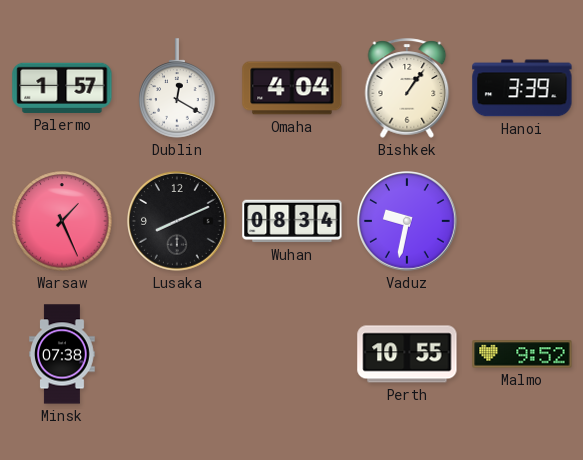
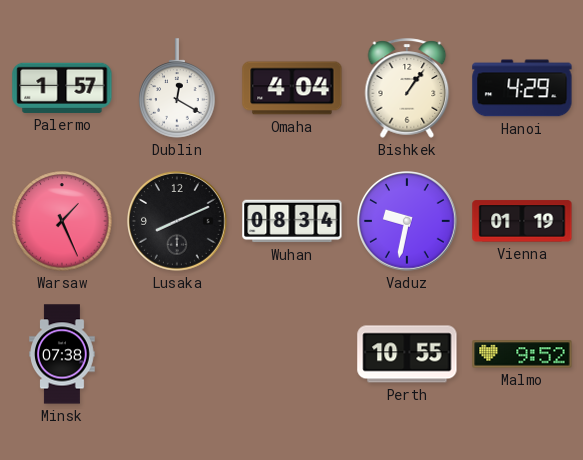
Hanoi: 3:39 -> 4:29
Vienna: none -> 01:19
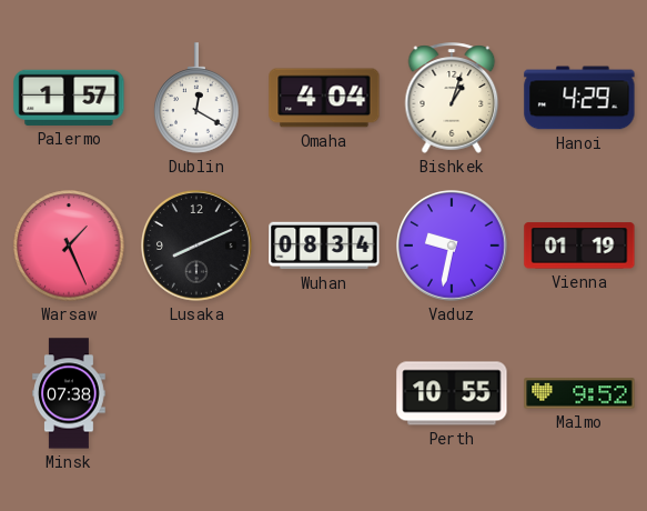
Bishkek: 1:06 -> 1:03
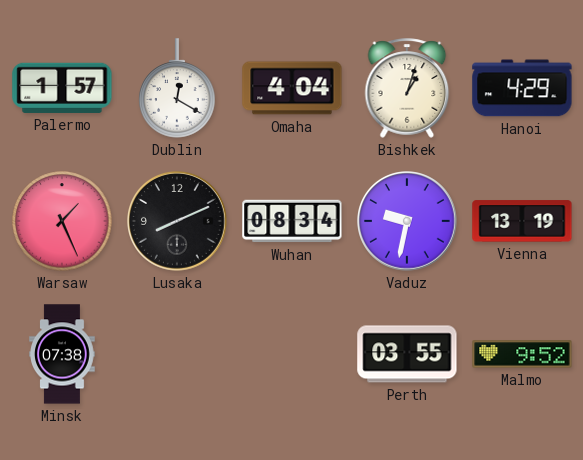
Vienna: 01:19 -> 13:19
Perth: 10:55 -> 03:55
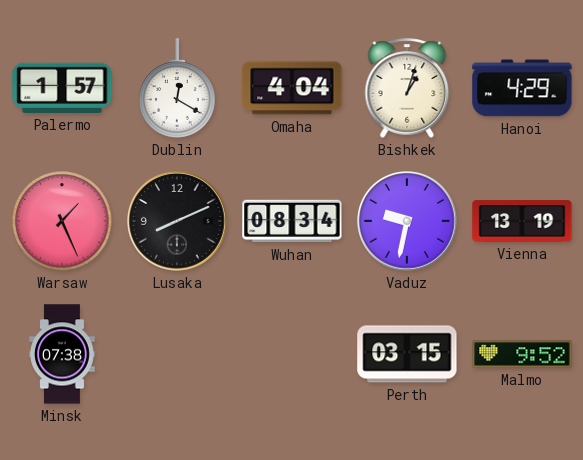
Perth: 03:55 -> 03:15
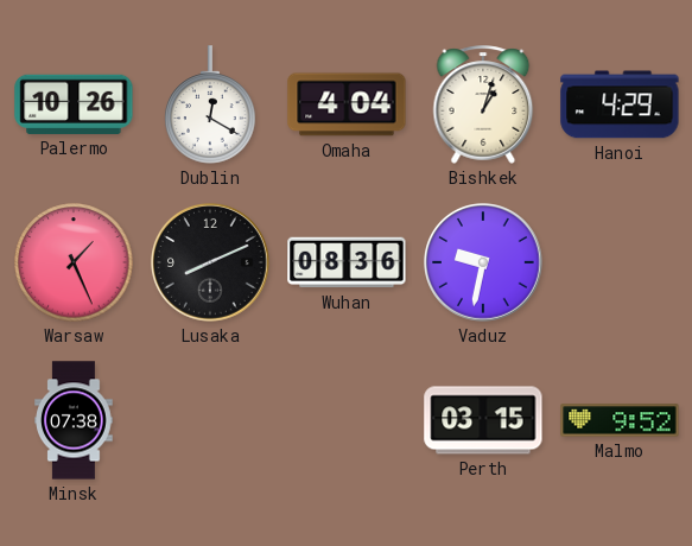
Palermo: 1:57 -> 10:26
Wuhan: 08:34 -> 08:36
Vienna: 13:19 -> none
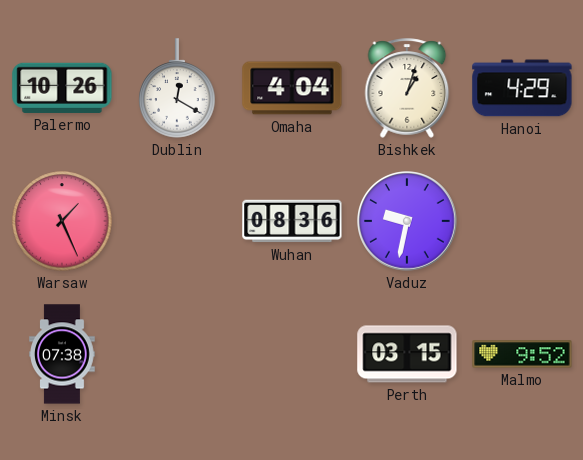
Lusaka: 8:11 -> none
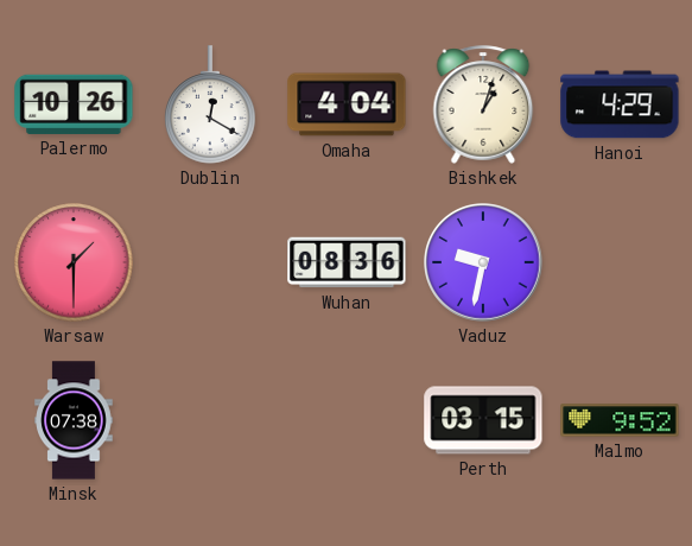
Warsaw: 1:26 -> 1:30
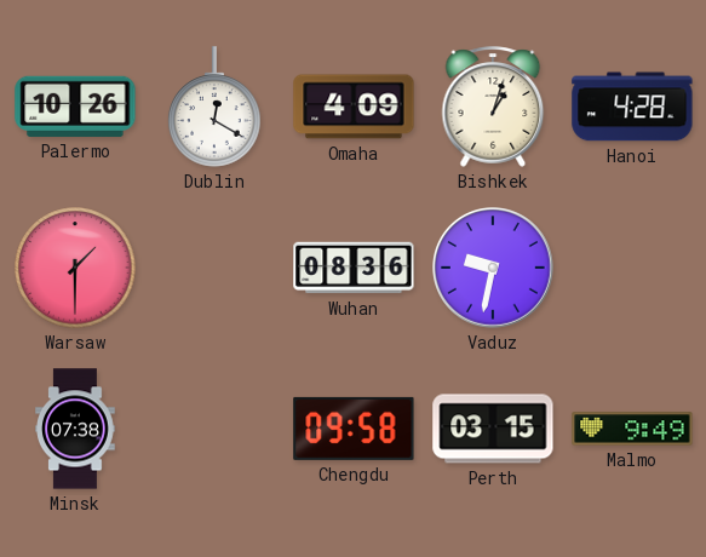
Omaha: 4:04 -> 4:09
Hanoi: 4:29 -> 4:28
Chengdu: none -> 09:58
Malmo: 9:52 -> 9:49
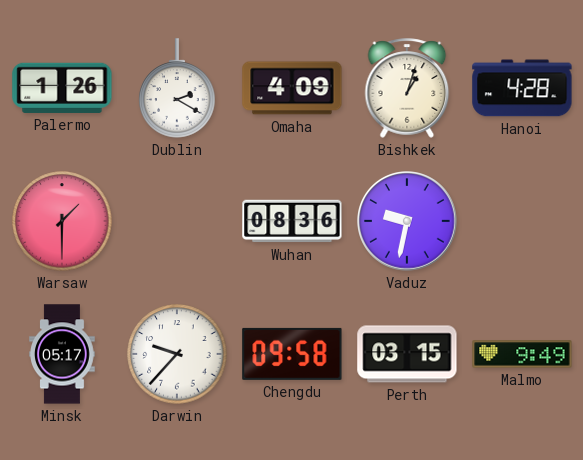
Palermo: 10:26 -> 1:26
Dublin: 12:20 -> 2:20
Minsk: 07:38 -> 05:17
Darwin: none -> 9:37
